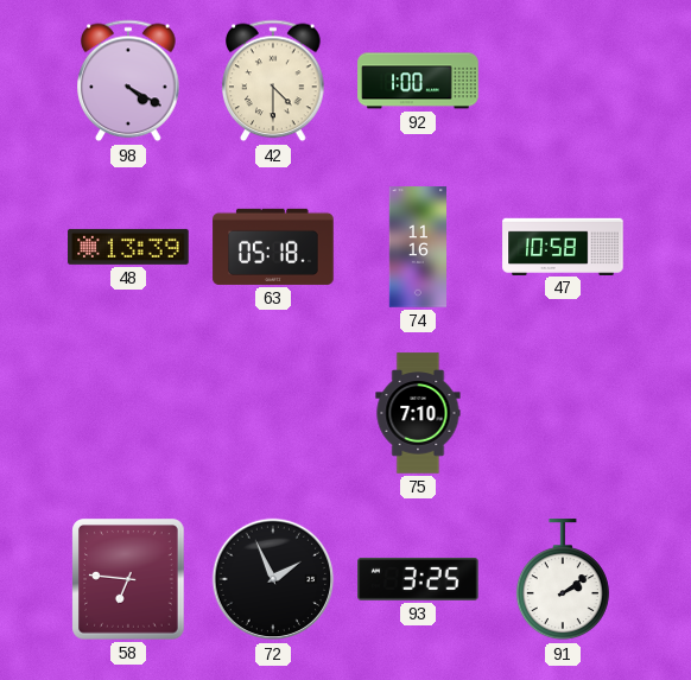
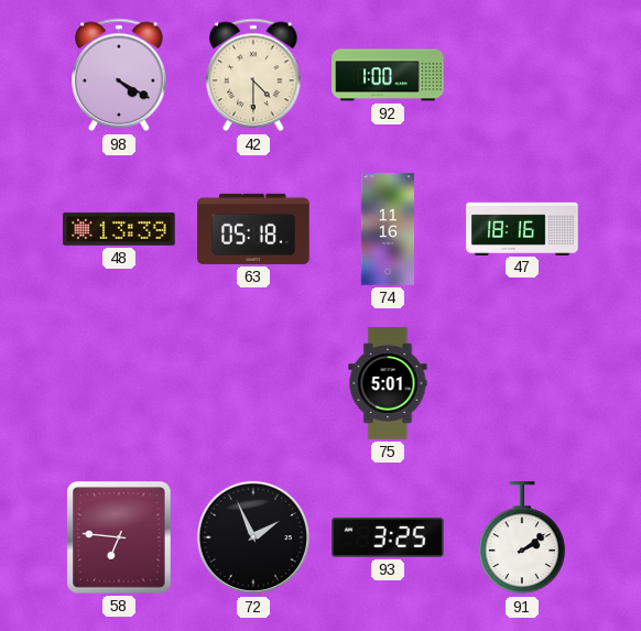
47: 10:58 -> 18:16
75: 7:10 -> 5:01
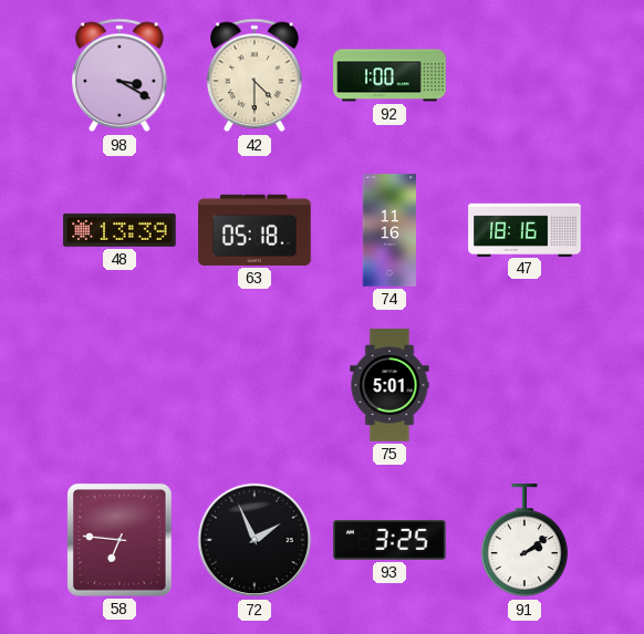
98: 4:20 -> 3:20
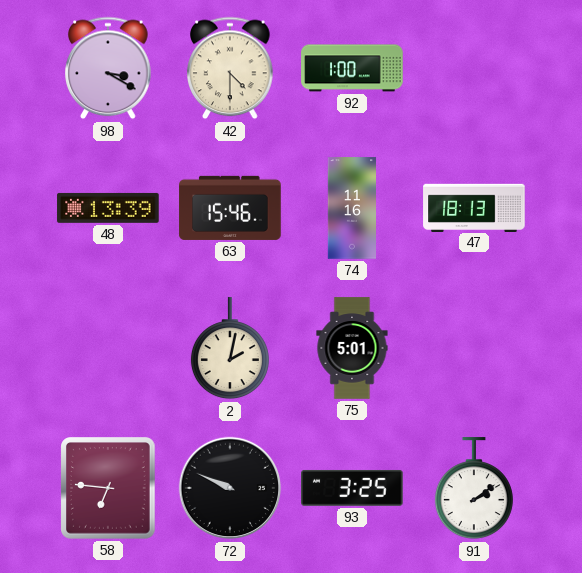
63: 05:18 -> 15:46
47: 18:16 -> 18:13
2: none -> 2:02
72: 1:56 -> 9:49
